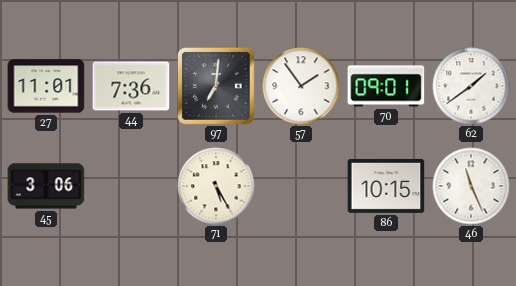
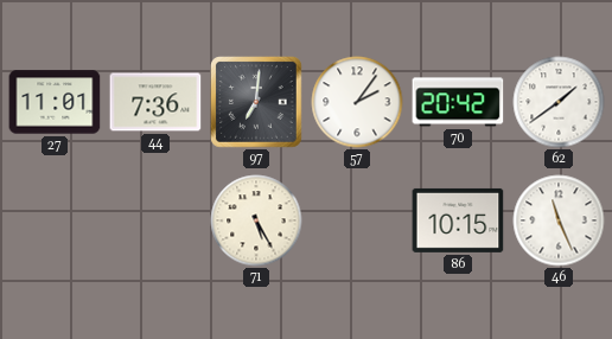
57: 1:54 -> 2:06
70: 09:01 -> 20:42
45: 3:06 -> none
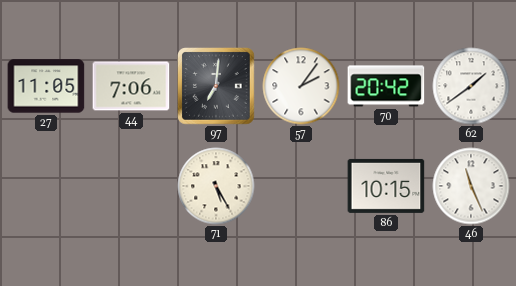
27: 11:01 -> 11:05
44: 7:36 -> 7:06
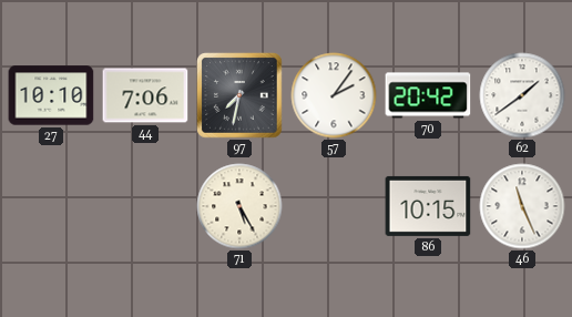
27: 11:05 -> 10:10
97: 7:01 -> 7:32
